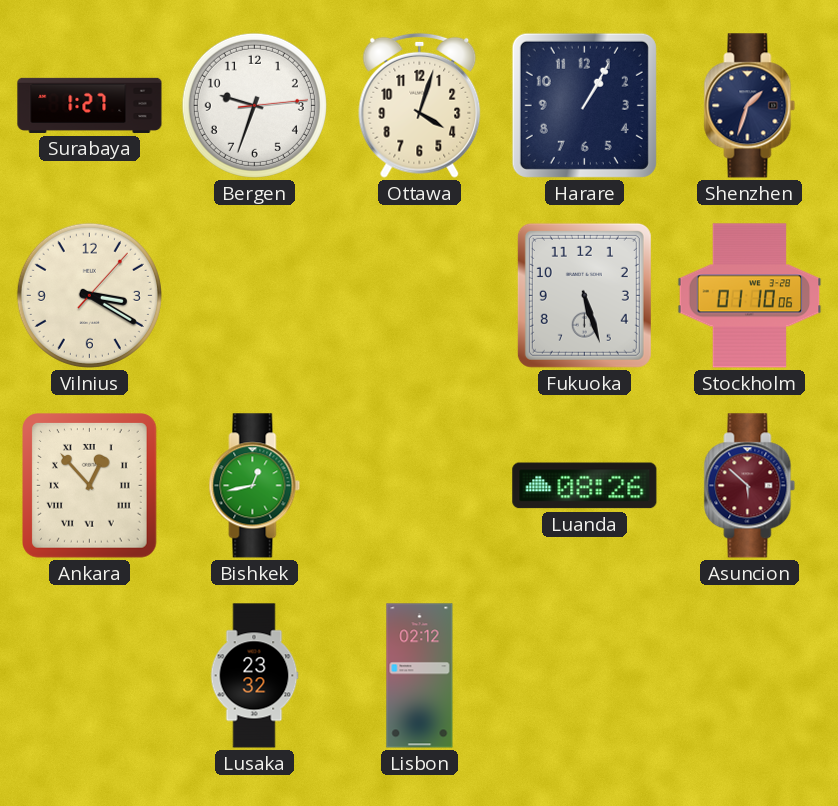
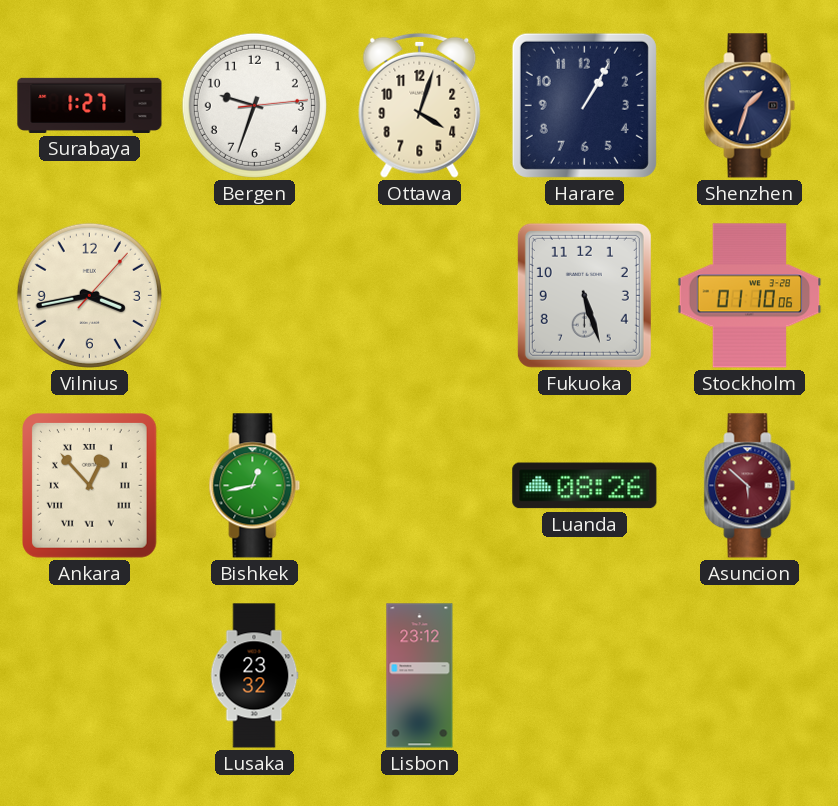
Vilnius: 3:20 -> 3:43
Lisbon: 02:12 -> 23:12
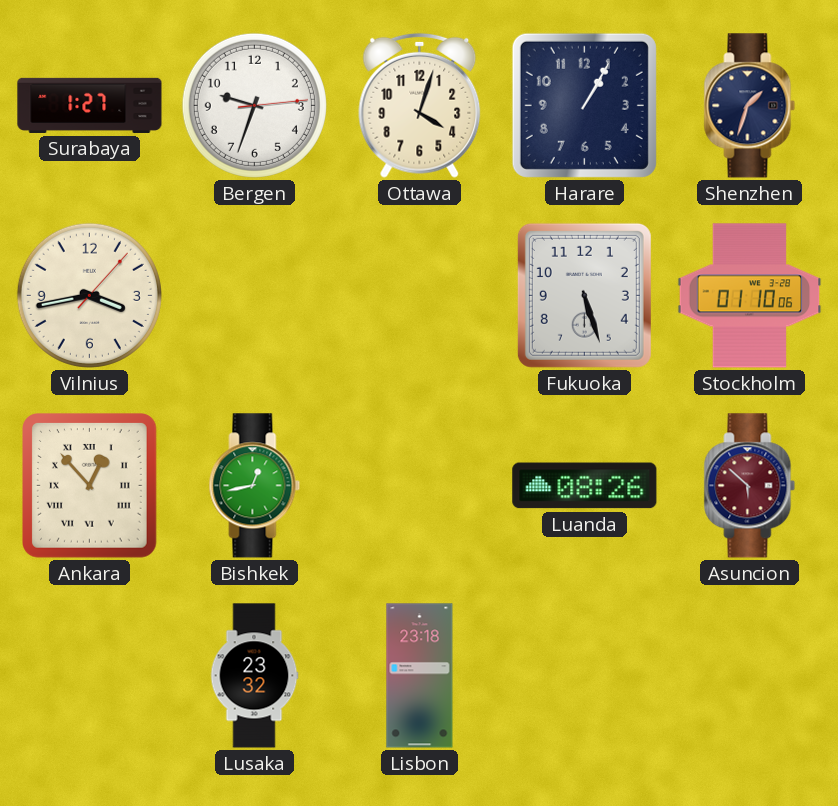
Lisbon: 23:12 -> 23:18
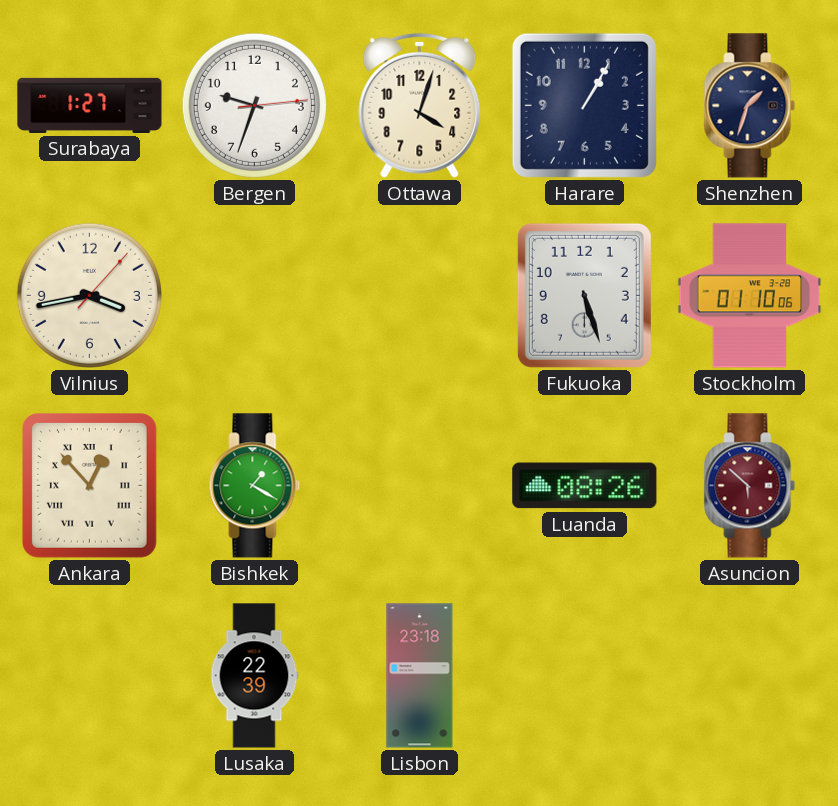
Bishkek: 12:43 -> 1:20
Lusaka: 23:32 -> 22:39
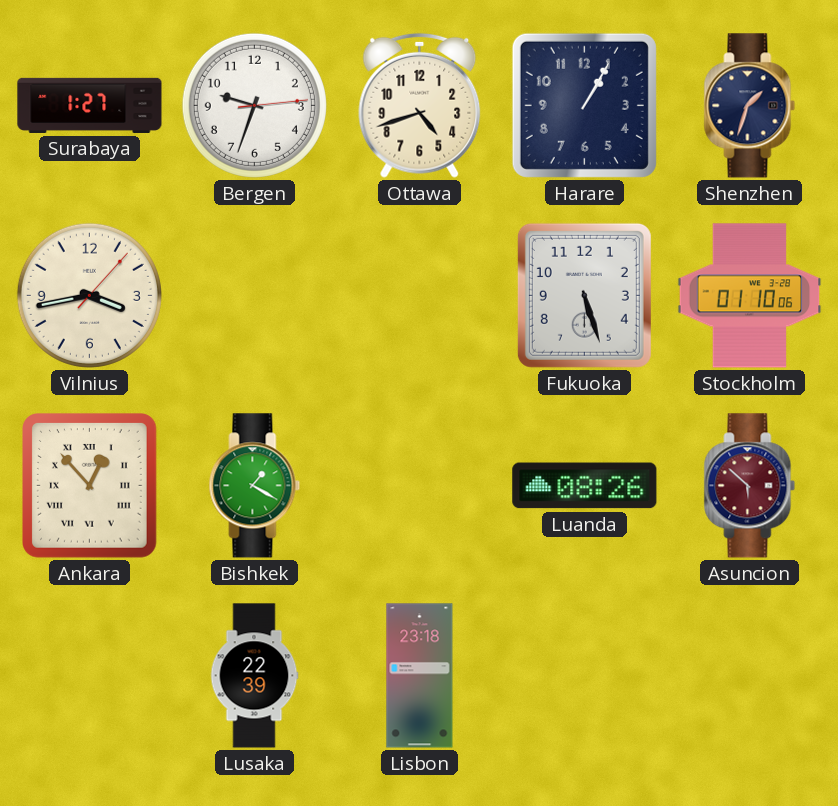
Ottawa: 4:03 -> 4:42
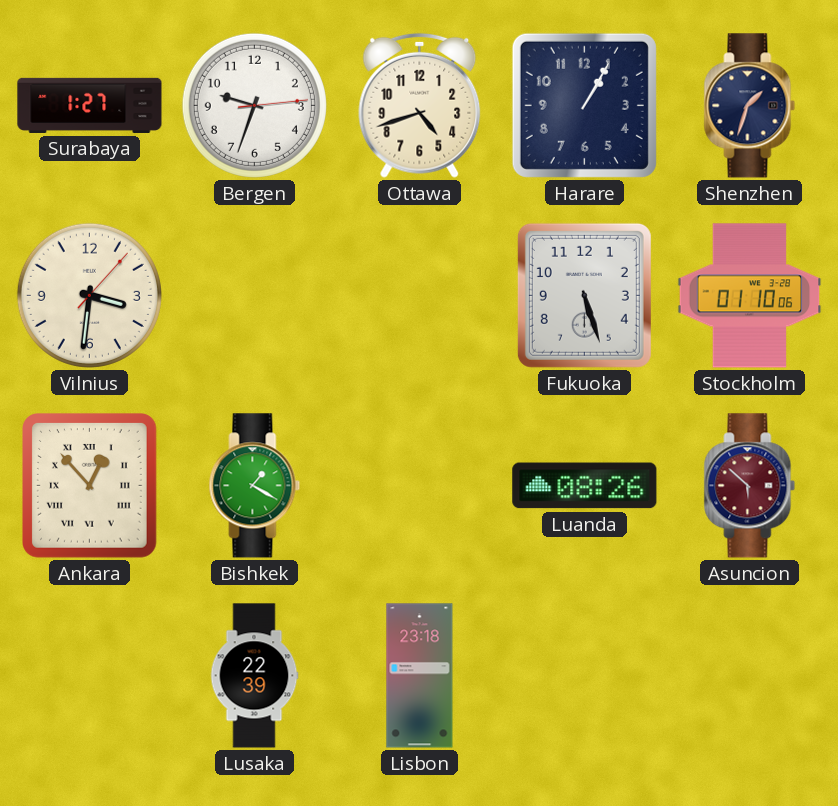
Vilnius: 3:43 -> 3:31
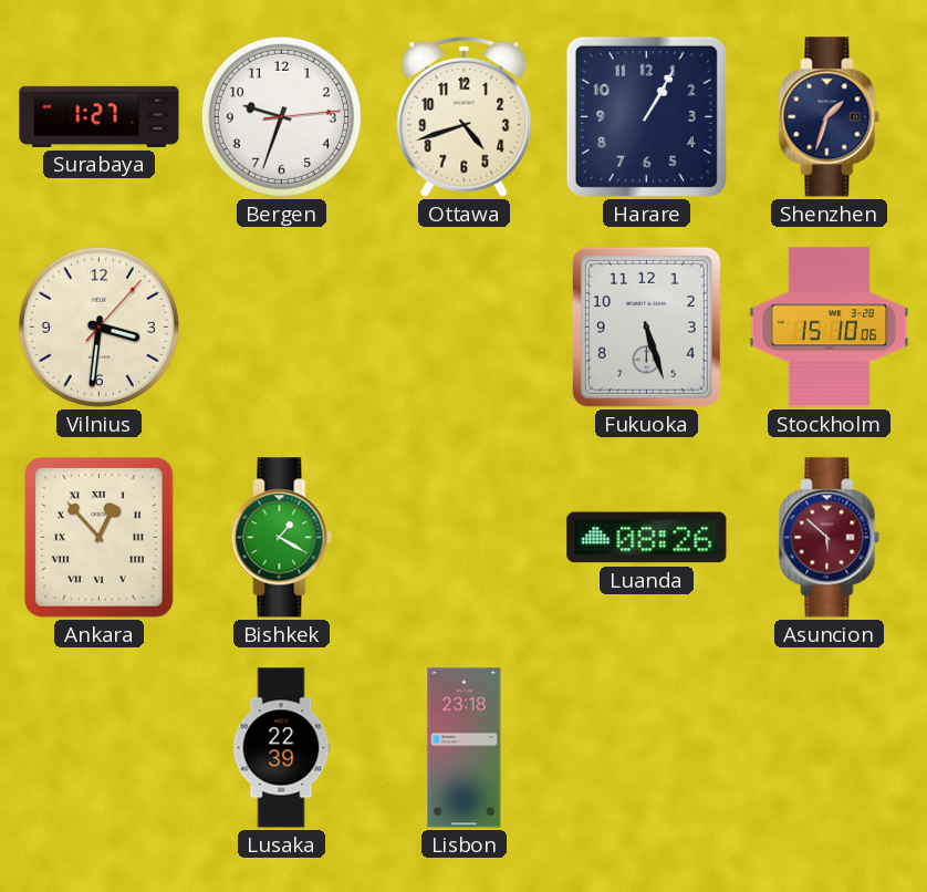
Stockholm: 01:10 -> 15:10
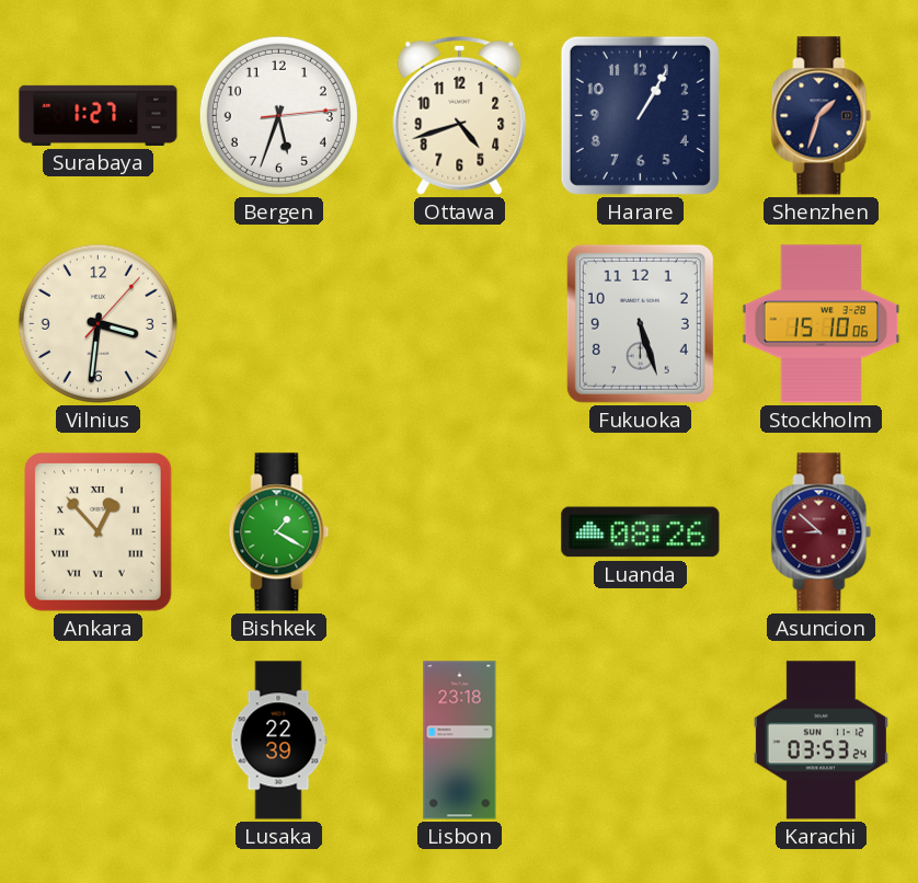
Bergen: 9:33 -> 5:33
Asuncion: 5:52 -> 8:52
Karachi: none -> 03:53
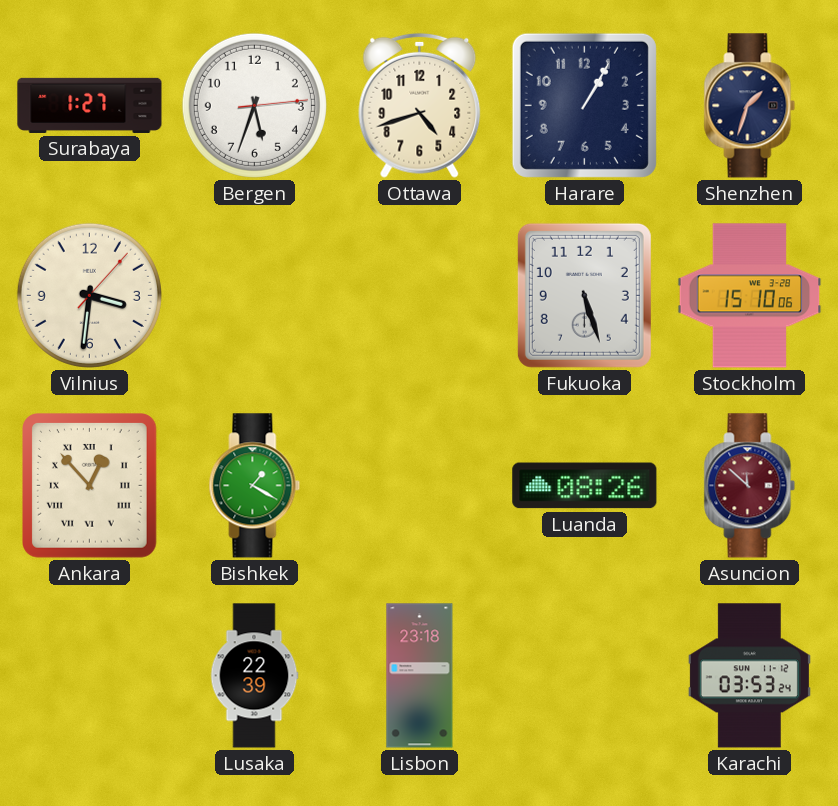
Asuncion: 8:52 -> 11:52
